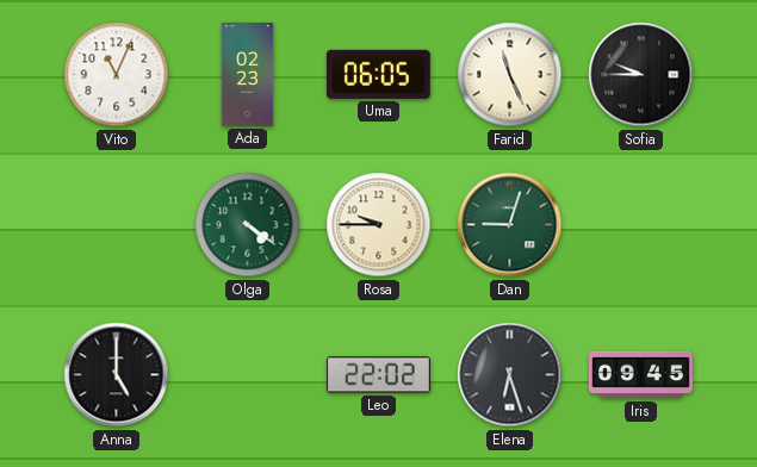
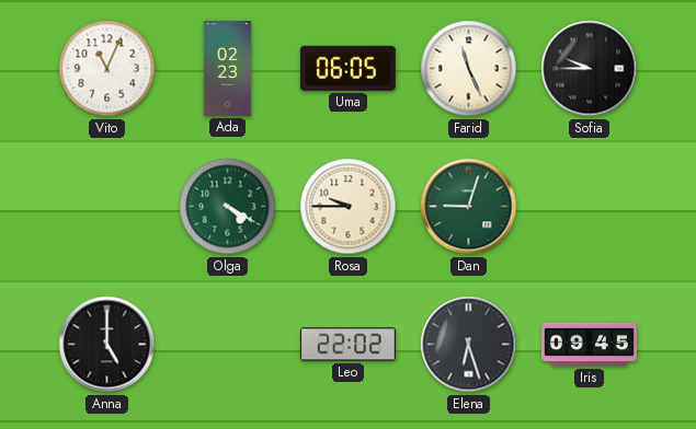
Olga: 4:21 -> 4:20
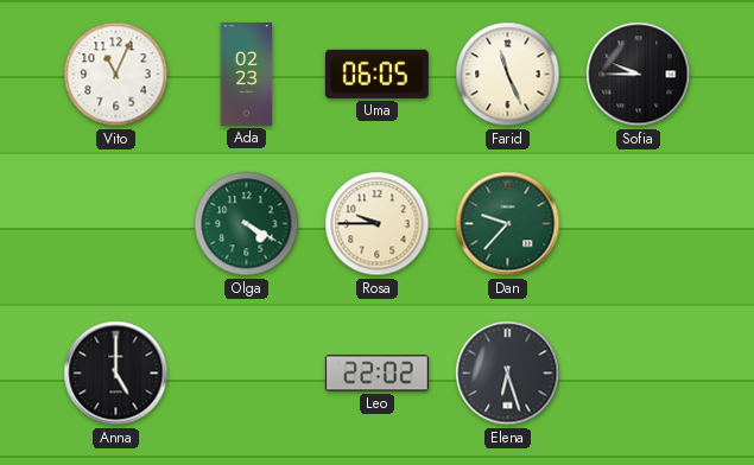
Dan: 9:03 -> 9:37
Iris: 09:45 -> none
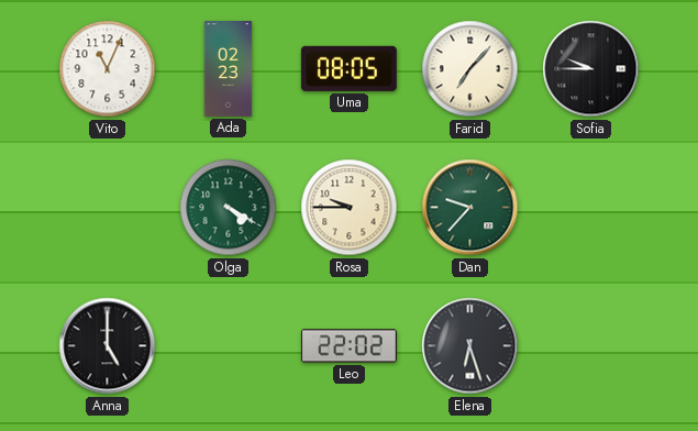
Uma: 06:05 -> 08:05
Farid: 11:26 -> 7:07
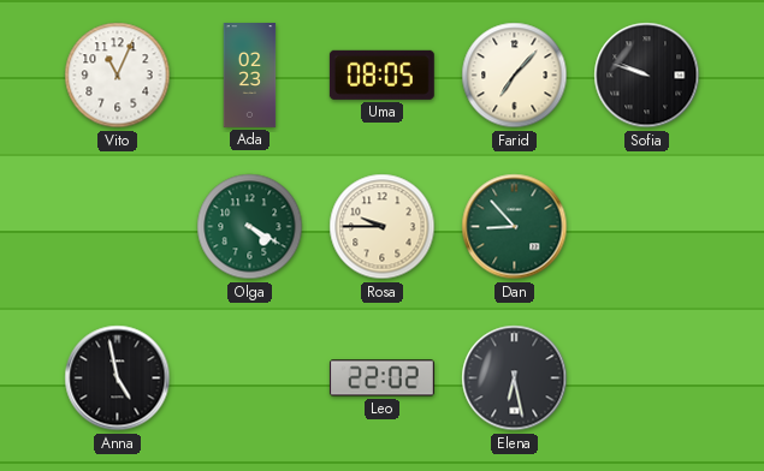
Sofia: 9:45 -> 9:48
Dan: 9:37 -> 8:53
Anna: 5:00 -> 4:58
Elena: 6:27 -> 6:28
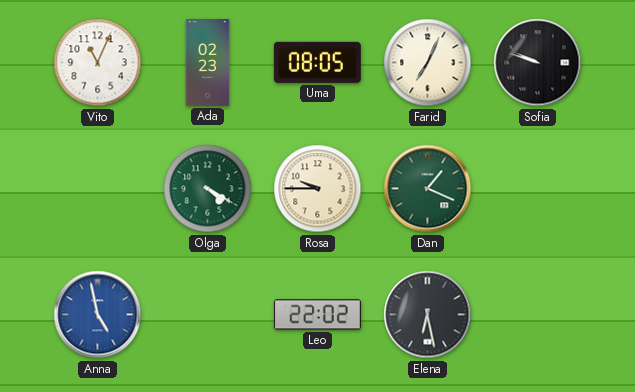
Farid: 7:07 -> 7:04
Dan: 8:53 -> 1:19
Anna dial: black -> blue
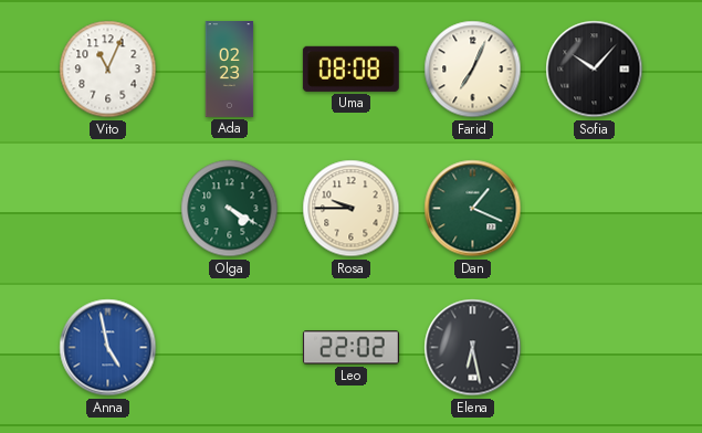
Uma: 08:05 -> 08:08
Sofia: 9:48 -> 10:07
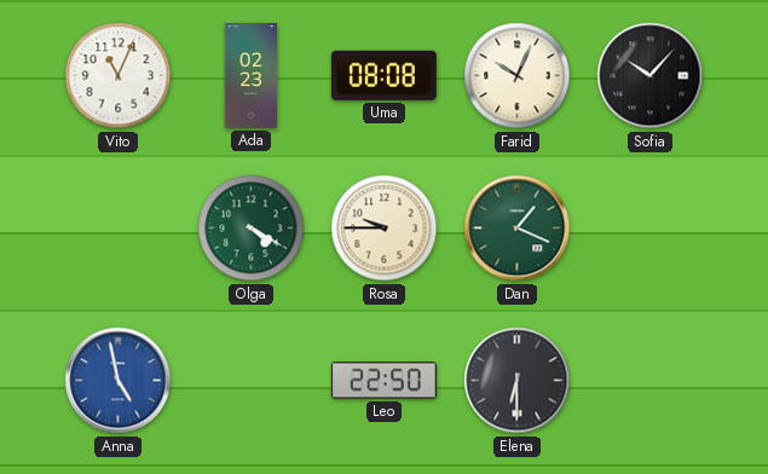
Farid: 7:04 -> 10:04
Leo: 22:02 -> 22:50
Elena: 6:28 -> 6:30
